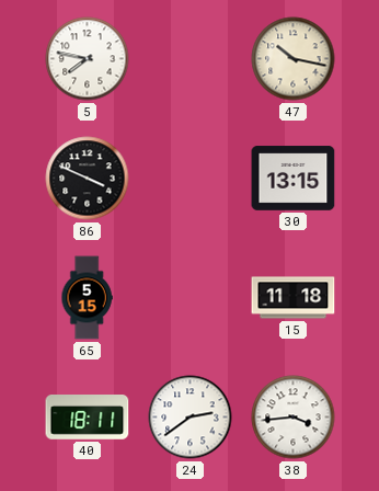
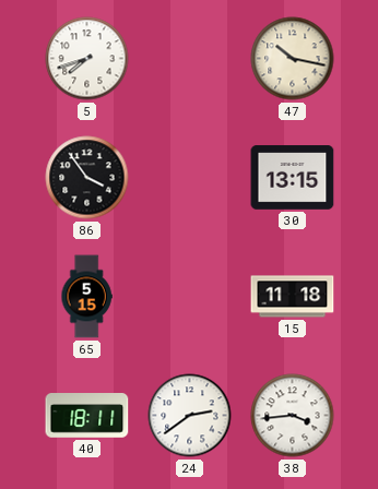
5: 7:47 -> 7:42
86: 3:49 -> 3:54
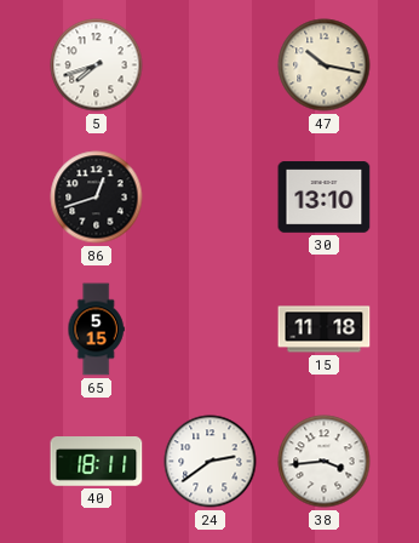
86: 3:54 -> 12:42
30: 13:15 -> 13:10
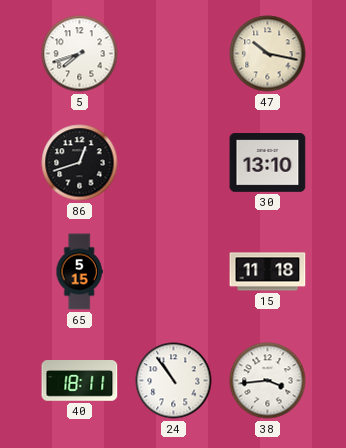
24: 2:39 -> 10:54
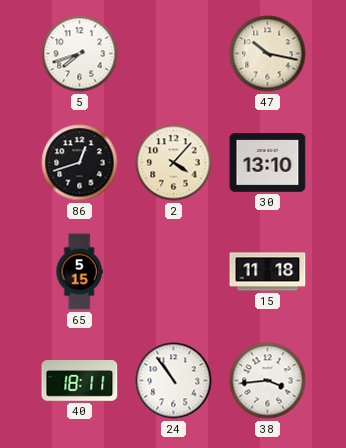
2: none -> 4:07
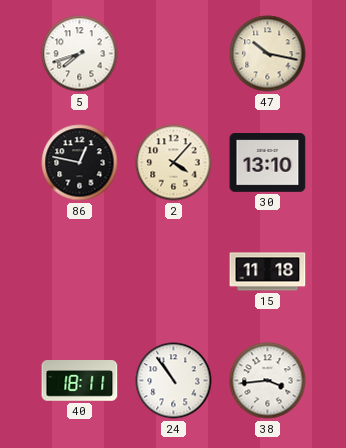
86: 12:42 -> 12:47
65: 5:15 -> none
